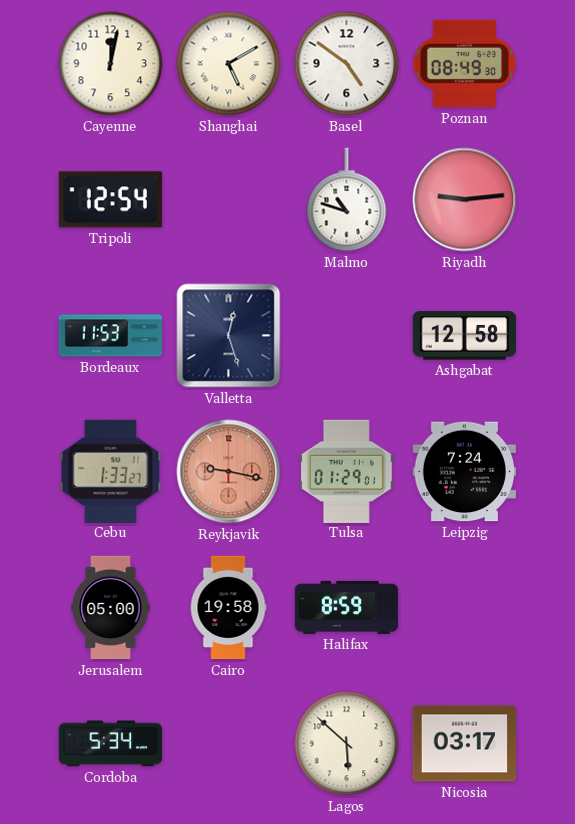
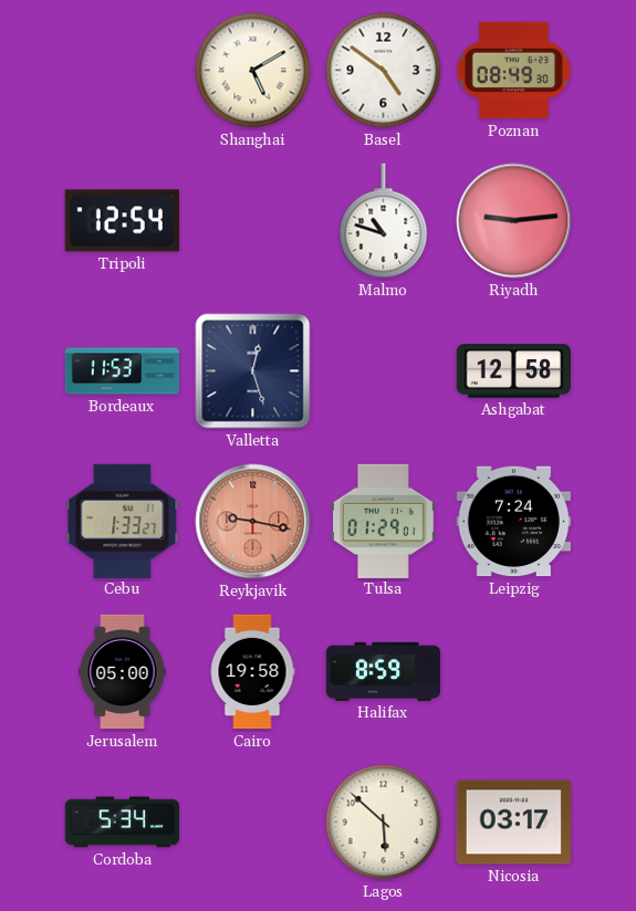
Cayenne: 12:02 -> none
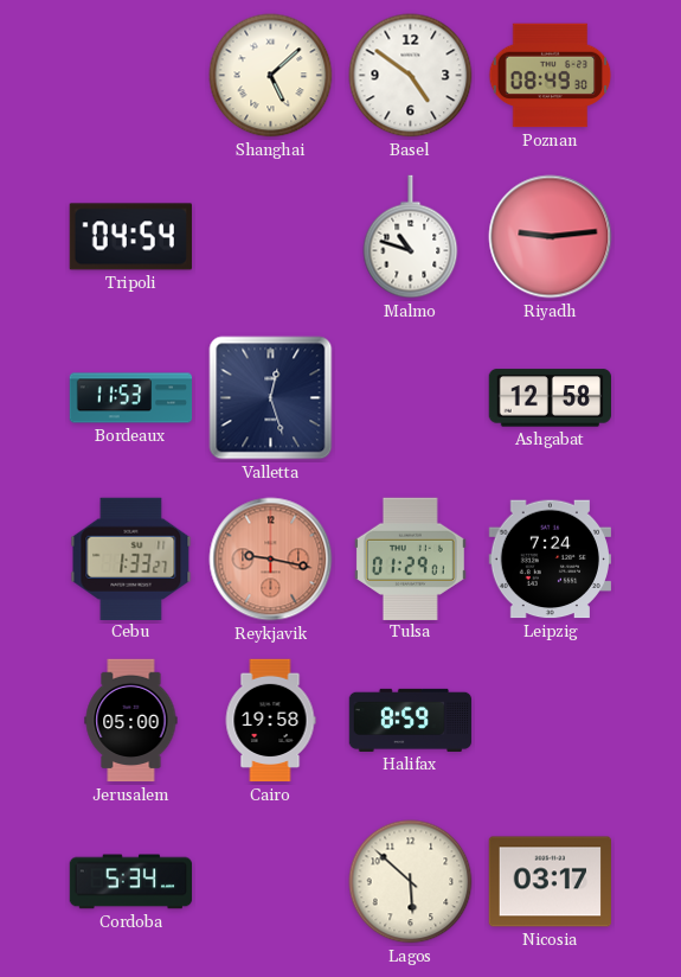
Shanghai: 5:10 -> 5:08
Tripoli: 12:54 -> 04:54
